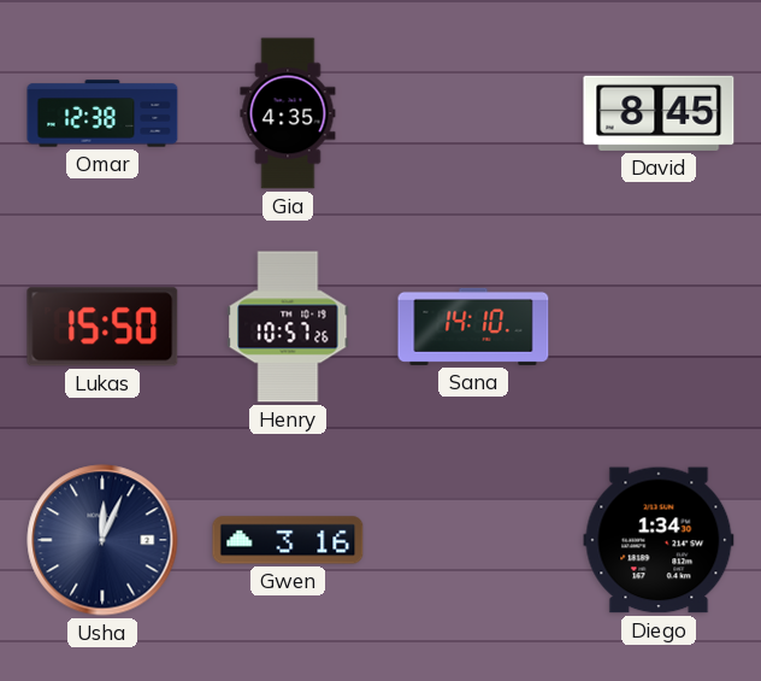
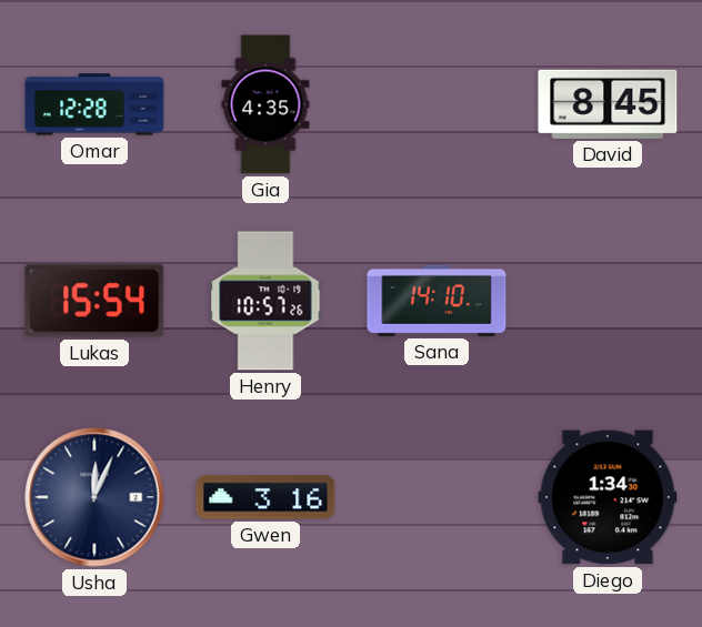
Omar: 12:38 -> 12:28
Lukas: 15:50 -> 15:54
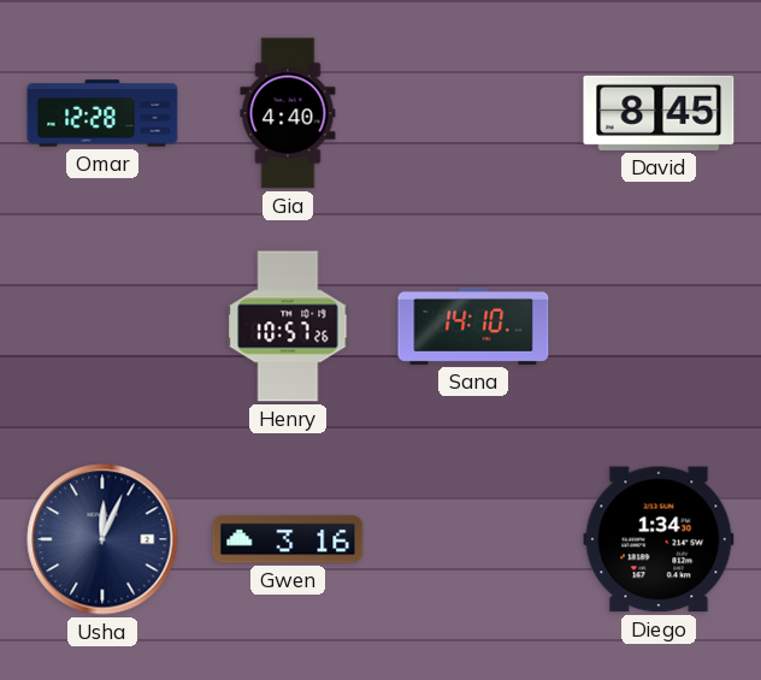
Gia: 4:35 -> 4:40
Lukas: 15:54 -> none
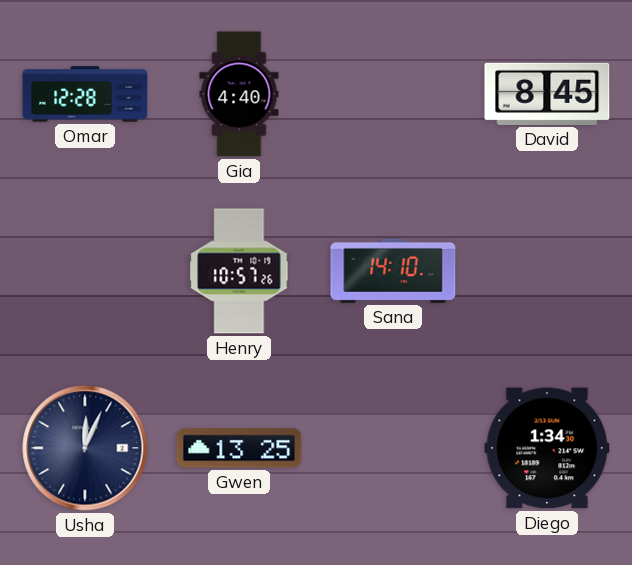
Gwen: 3:16 -> 13:25
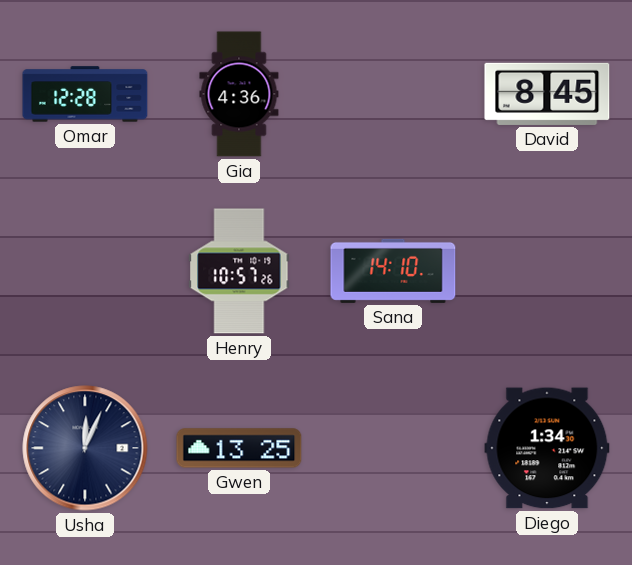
Gia: 4:40 -> 4:36
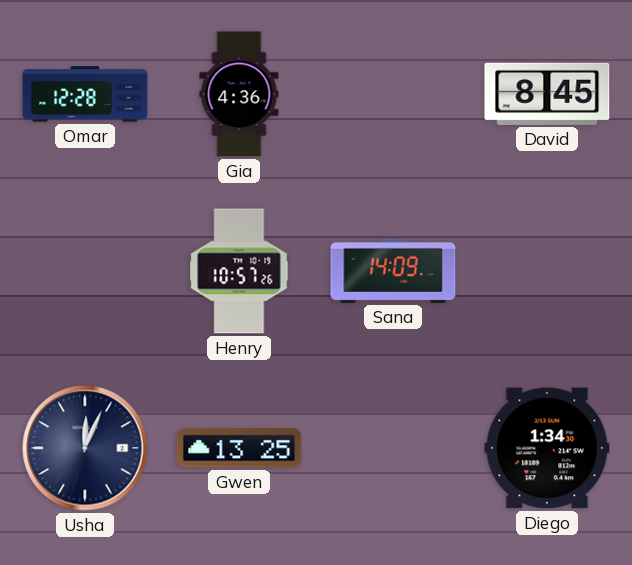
Sana: 14:10 -> 14:09
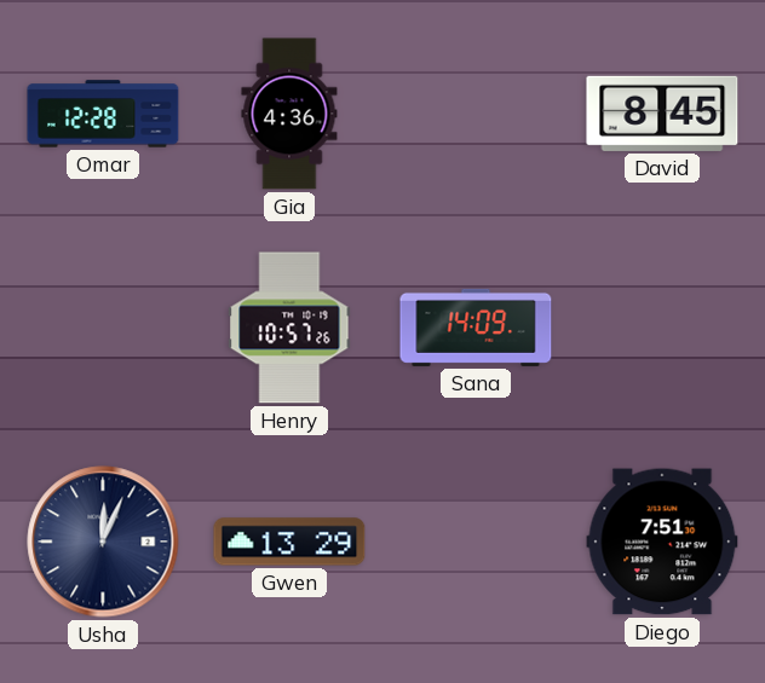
Gwen: 13:25 -> 13:29
Diego: 1:34 -> 7:51
